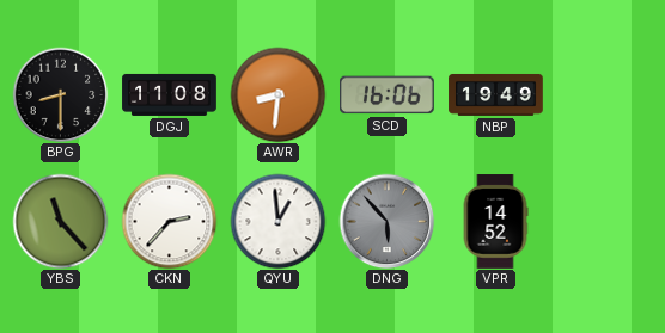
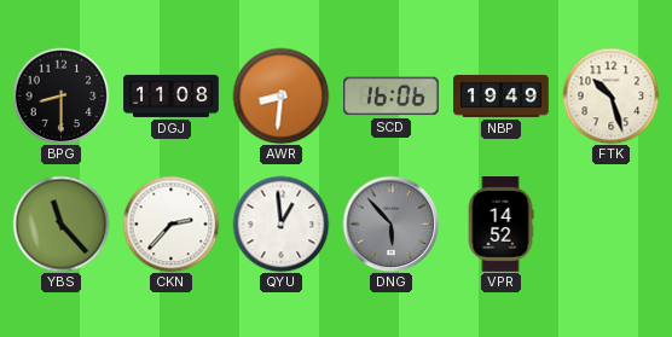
FTK: none -> 10:27
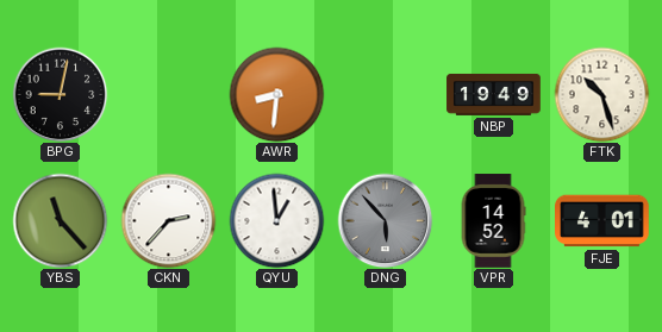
BPG: 8:30 -> 9:02
DGJ: 11:08 -> none
SCD: 16:06 -> none
FJE: none -> 4:01
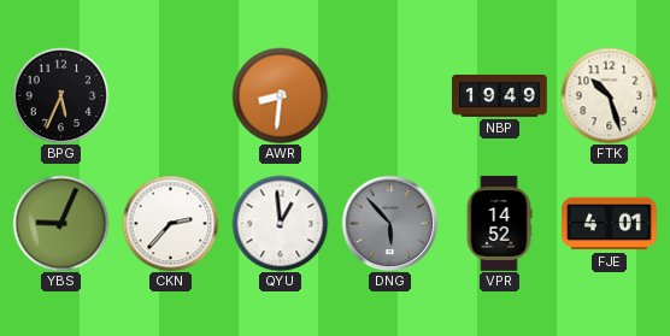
BPG: 9:02 -> 5:34
YBS: 11:23 -> 9:04
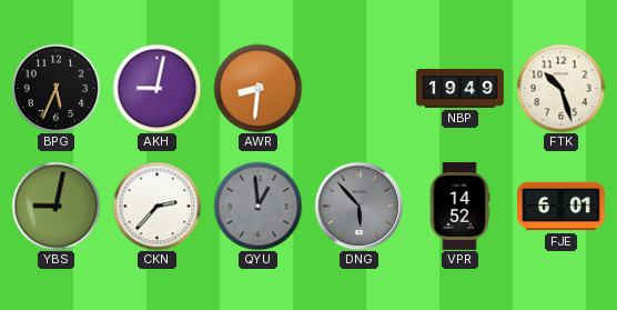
AKH: none -> 9:02
YBS: 9:04 -> 9:02
QYU dial: white -> grey
FJE: 4:01 -> 6:01
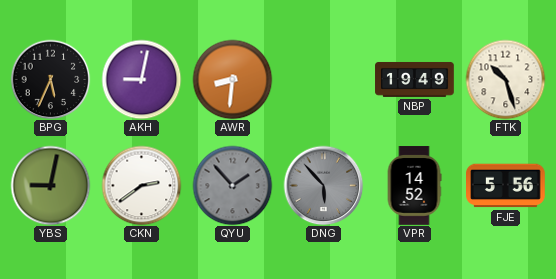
CKN: 2:37 -> 2:39
QYU: 12:59 -> 1:53
FJE: 6:01 -> 5:56
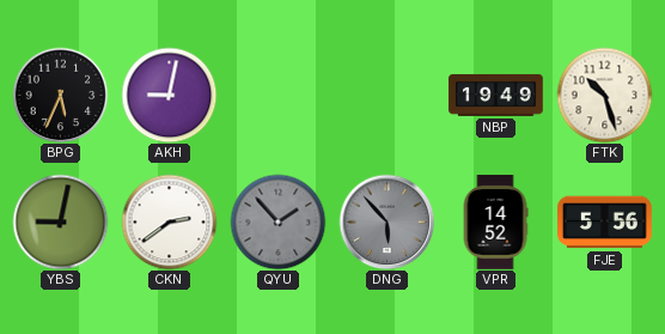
AWR: 8:31 -> none
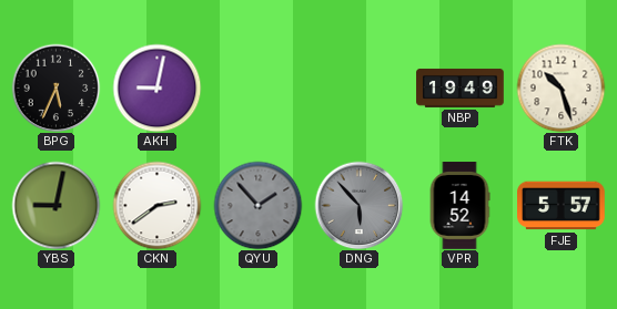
FJE: 5:56 -> 5:57
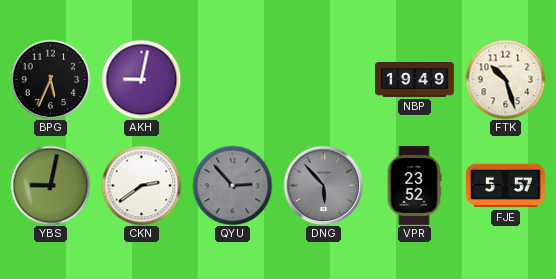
QYU: 1:53 -> 2:53
VPR: 14:52 -> 23:52
